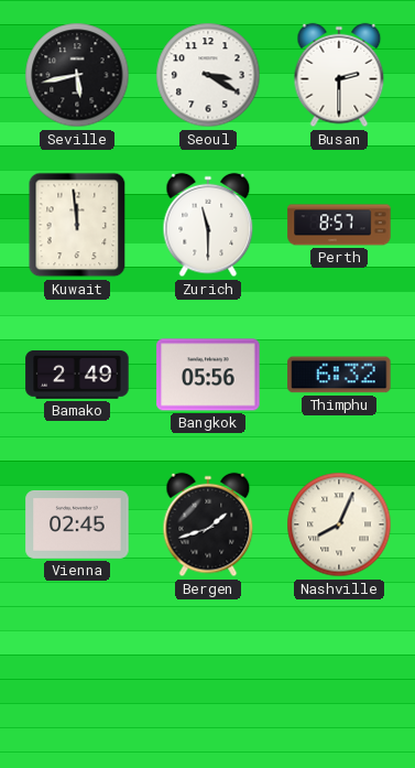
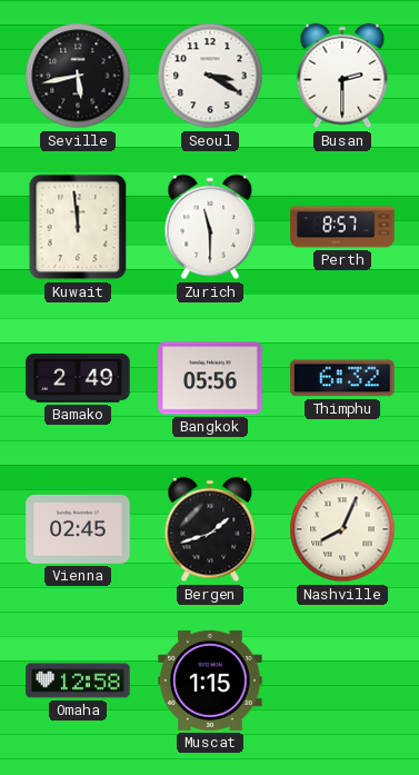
Omaha: none -> 12:58
Muscat: none -> 1:15
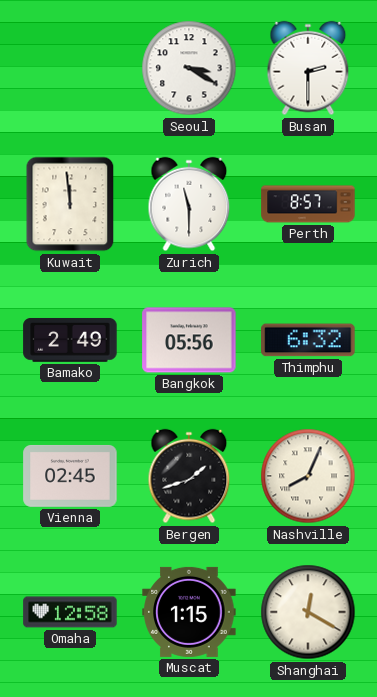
Seville: 5:43 -> none
Shanghai: none -> 12:20
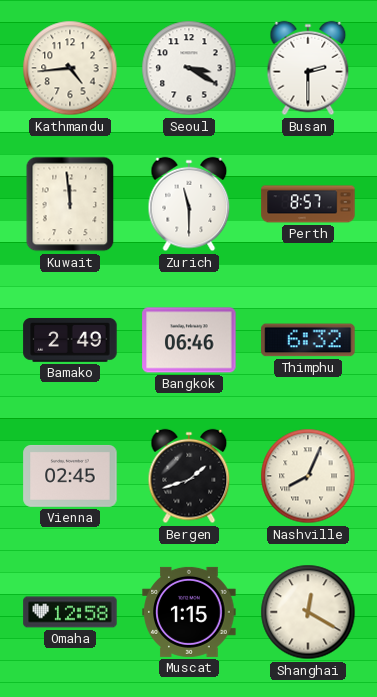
Kathmandu: none -> 4:44
Bangkok: 05:56 -> 06:46
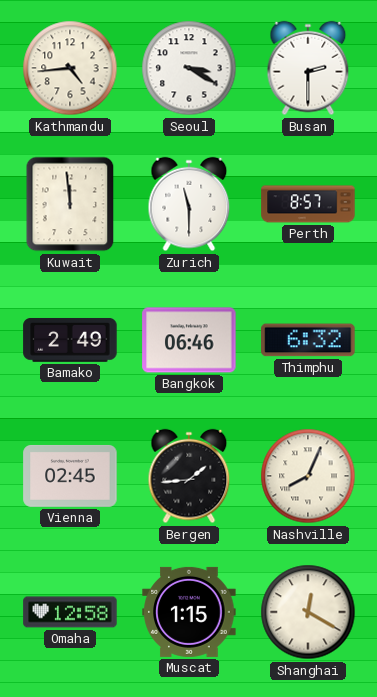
Bergen: 1:42 -> 1:44
